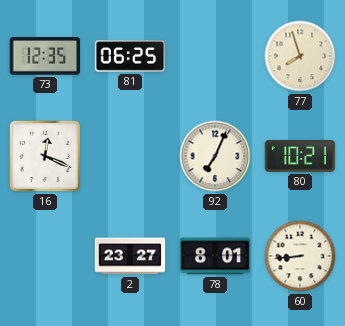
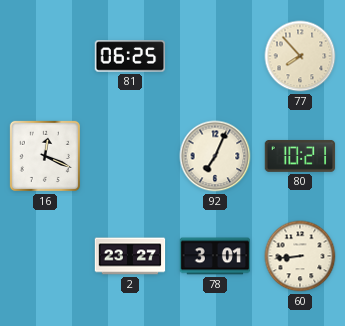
73: 12:35 -> none
77: 7:57 -> 7:53
78: 8:01 -> 3:01
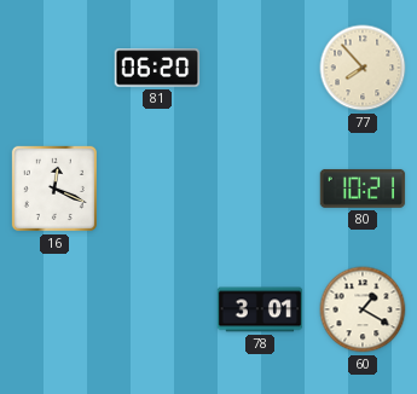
81: 06:25 -> 06:20
92: 7:04 -> none
2: 23:27 -> none
60: 8:44 -> 1:20
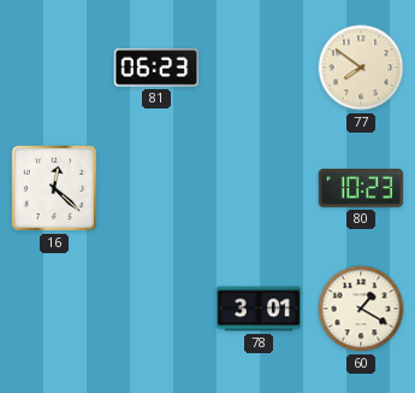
81: 06:20 -> 06:23
77: 7:53 -> 7:51
16: 12:19 -> 12:22
80: 10:21 -> 10:23
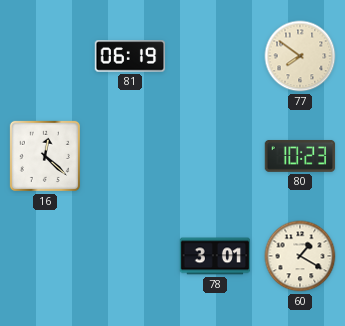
81: 06:23 -> 06:19
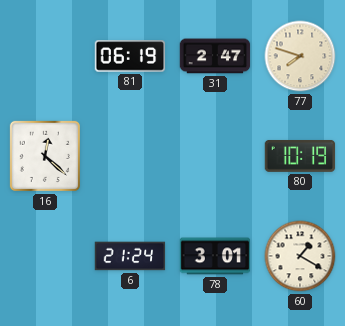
31: none -> 2:47
77: 7:51 -> 7:48
80: 10:23 -> 10:19
6: none -> 21:24
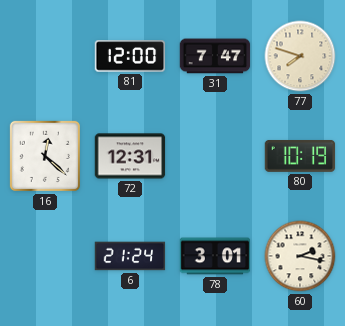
81: 06:19 -> 12:00
31: 2:47 -> 7:47
72: none -> 12:31
60: 1:20 -> 2:17
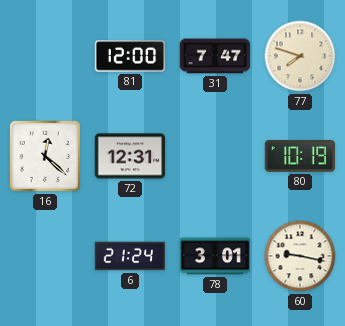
60: 2:17 -> 9:17
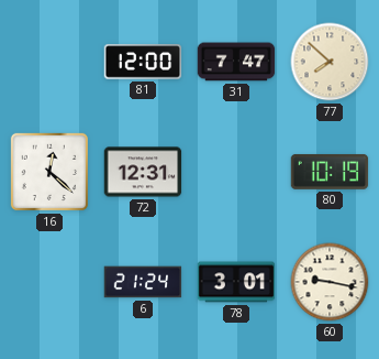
77: 7:48 -> 7:52
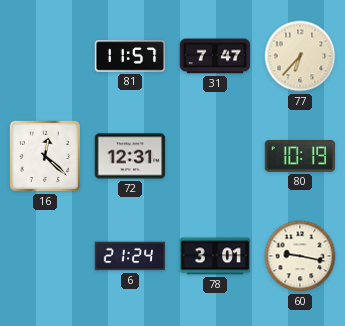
81: 12:00 -> 11:57
77: 7:52 -> 6:37
